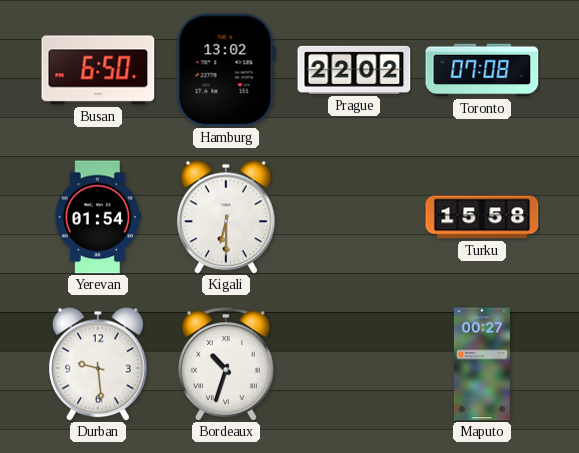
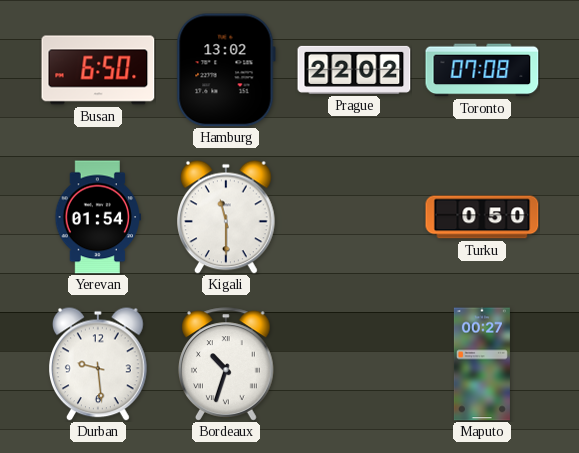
Kigali: 6:30 -> 11:30
Turku: 15:58 -> 0:50
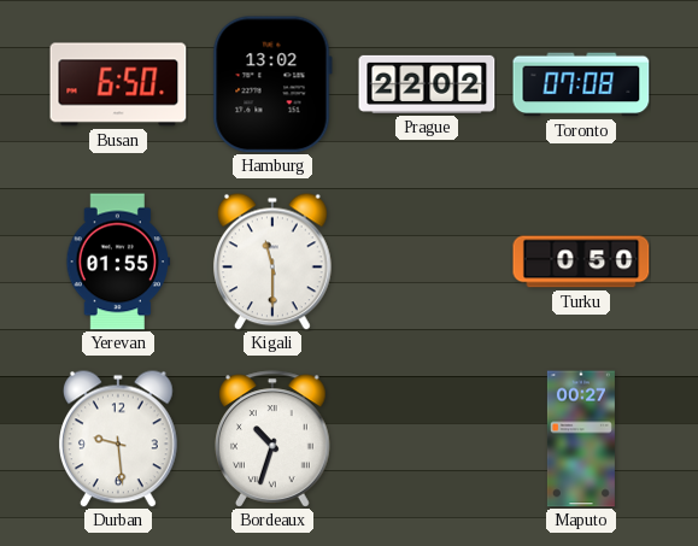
Yerevan: 01:54 -> 01:55
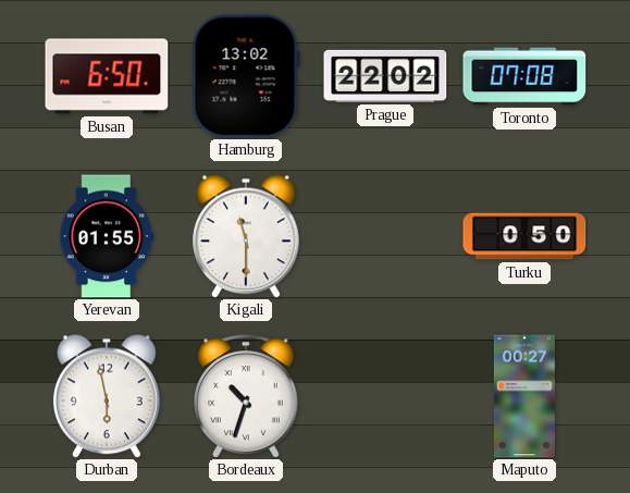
Durban: 9:29 -> 5:58
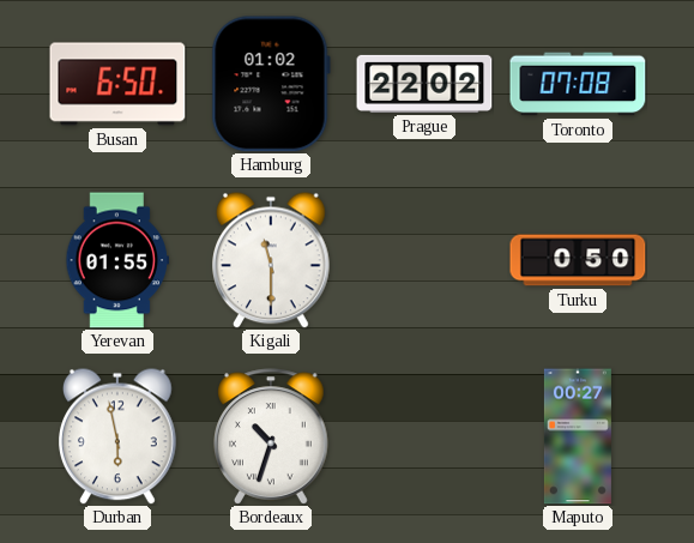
Hamburg: 13:02 -> 01:02
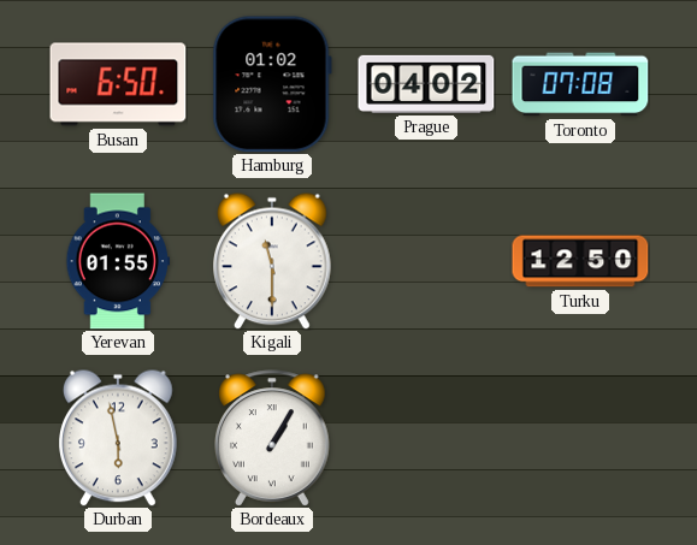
Prague: 22:02 -> 04:02
Turku: 0:50 -> 12:50
Bordeaux: 10:33 -> 1:05
Maputo: 00:27 -> none
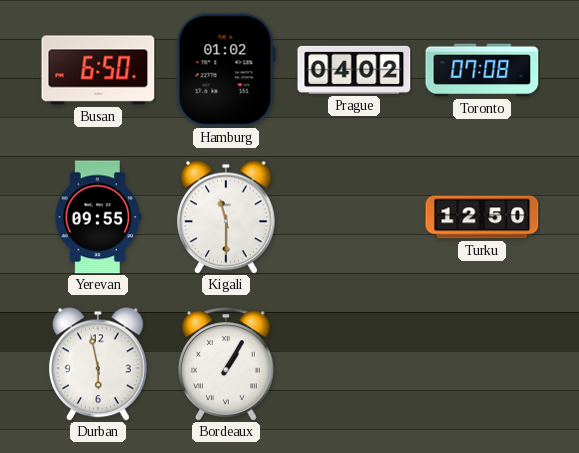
Yerevan: 01:55 -> 09:55
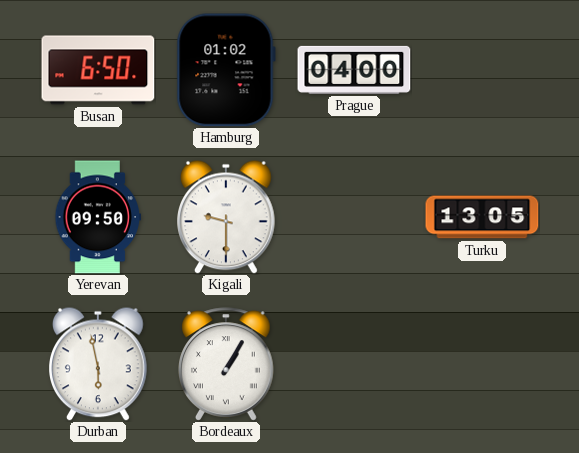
Prague: 04:02 -> 04:00
Toronto: 07:08 -> none
Yerevan: 09:55 -> 09:50
Kigali: 11:30 -> 9:30
Turku: 12:50 -> 13:05
